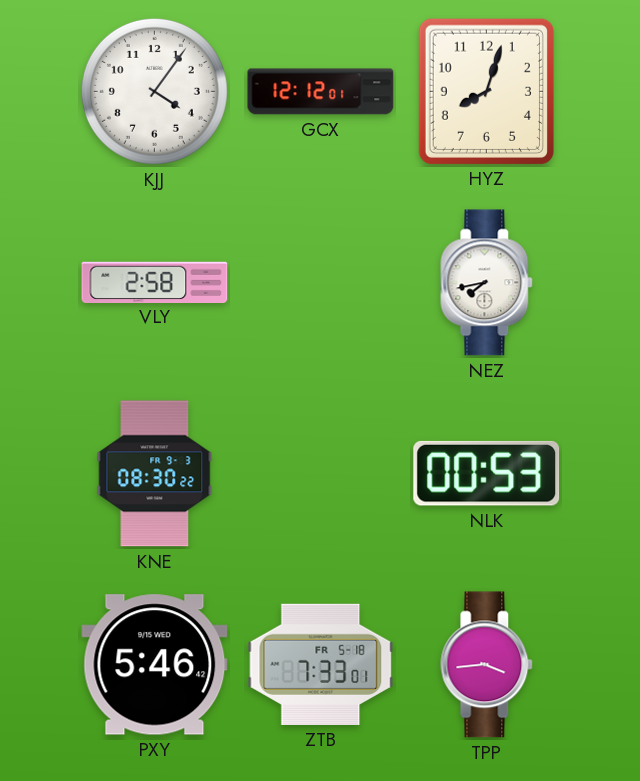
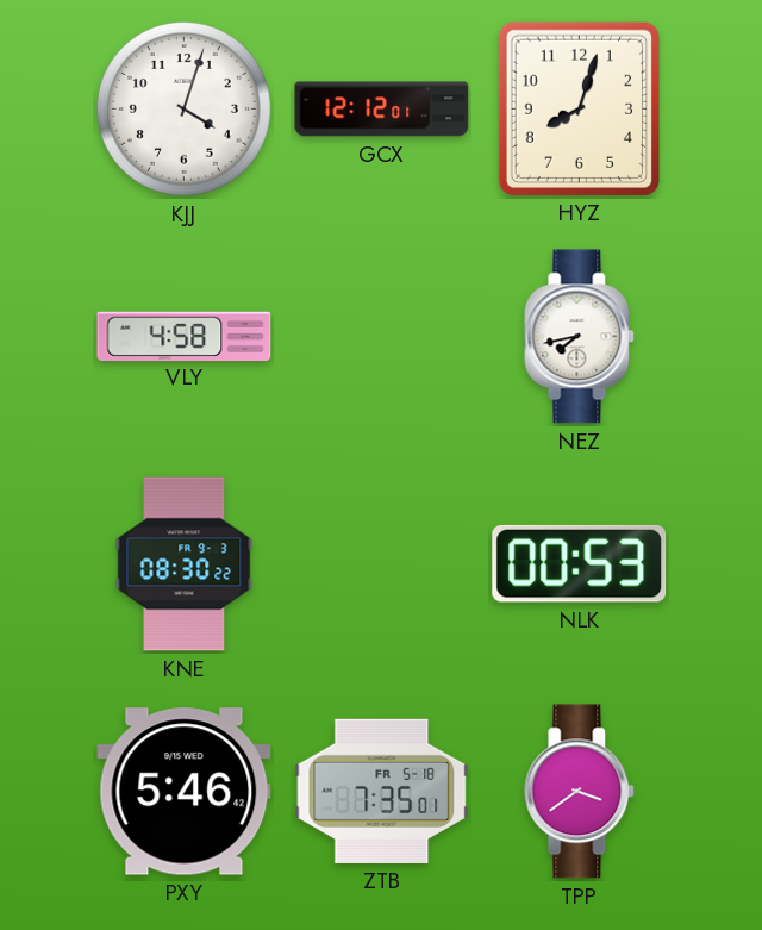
KJJ: 4:06 -> 4:03
VLY: 2:58 -> 4:58
ZTB: 7:33 -> 7:35
TPP: 3:44 -> 3:39
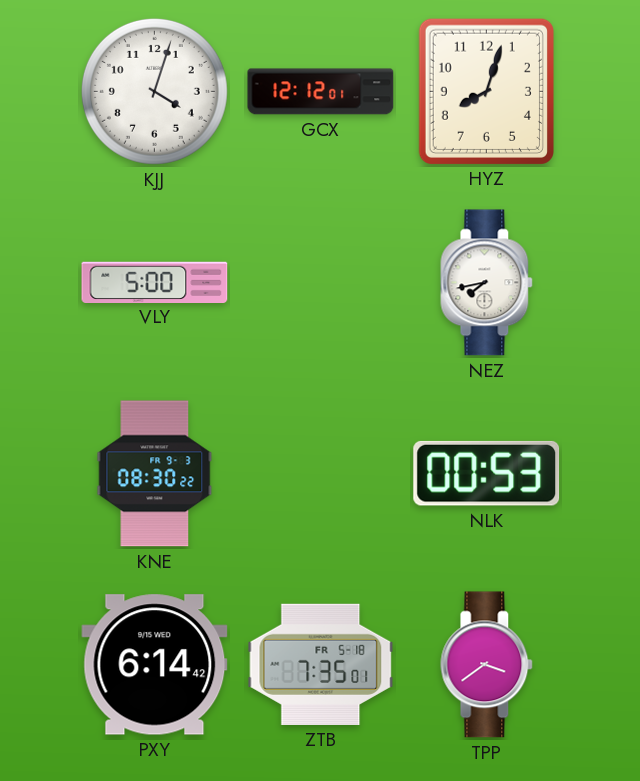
VLY: 4:58 -> 5:00
PXY: 5:46 -> 6:14
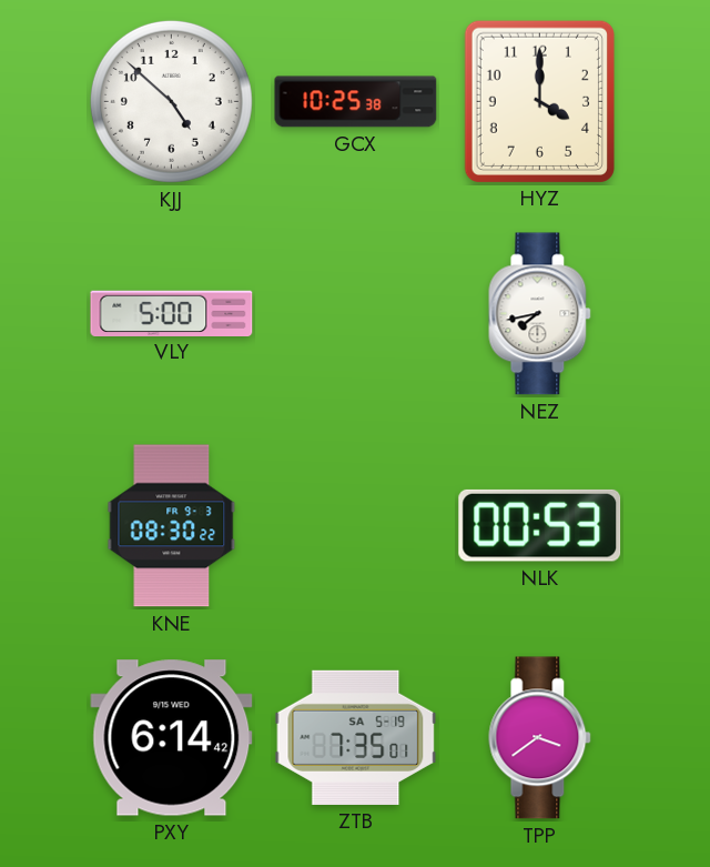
KJJ: 4:03 -> 4:52
GCX: 12:12 -> 10:25
HYZ: 8:03 -> 4:00
ZTB date: FR 5-18 -> SA 5-19
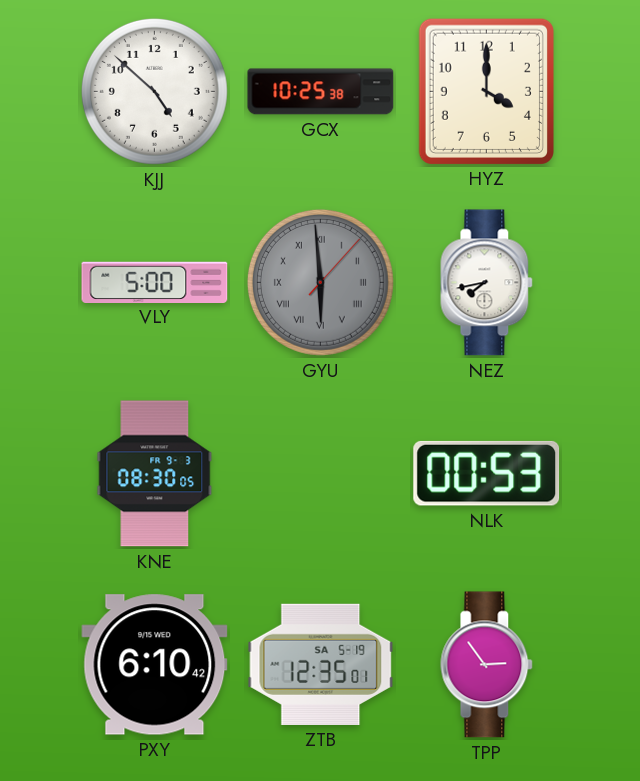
GYU: none -> 5:59
KNE: 08:30:22 -> 08:30:05
PXY: 6:14 -> 6:10
ZTB: 7:35 -> 12:35
TPP: 3:39 -> 2:54
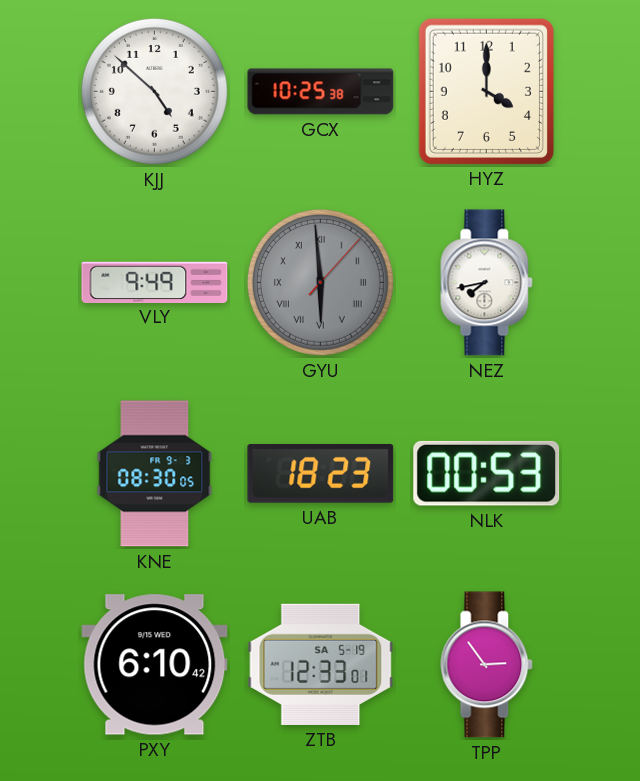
VLY: 5:00 -> 9:49
UAB: none -> 18:23
ZTB: 12:35 -> 12:33
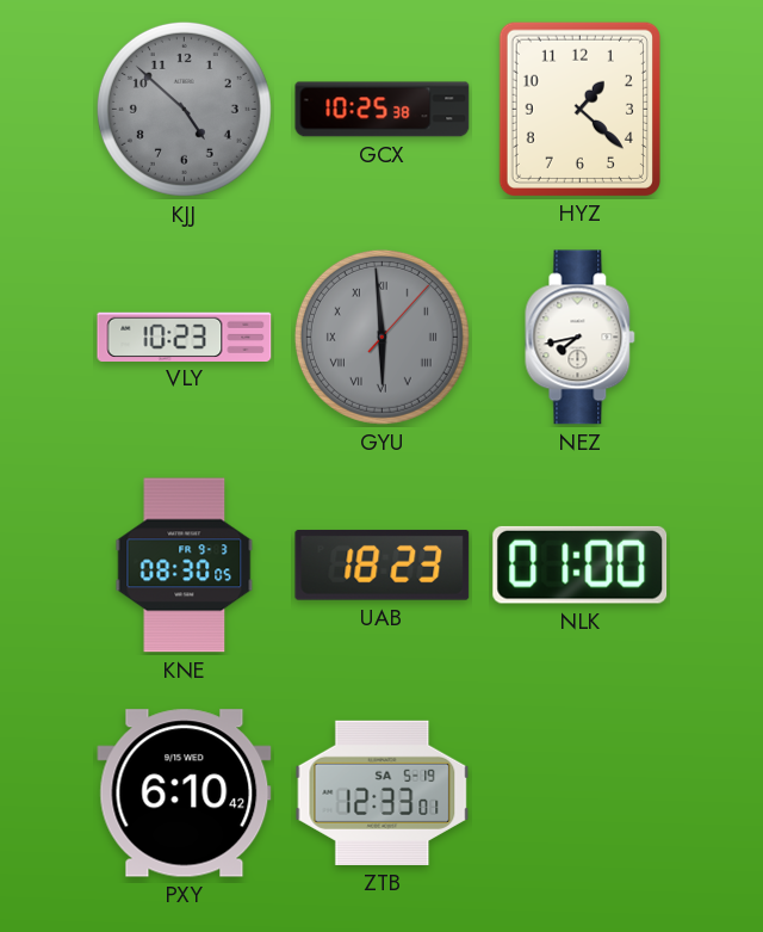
KJJ dial: white -> grey
HYZ: 4:00 -> 1:22
VLY: 9:49 -> 10:23
NLK: 00:53 -> 01:00
TPP: 2:54 -> none
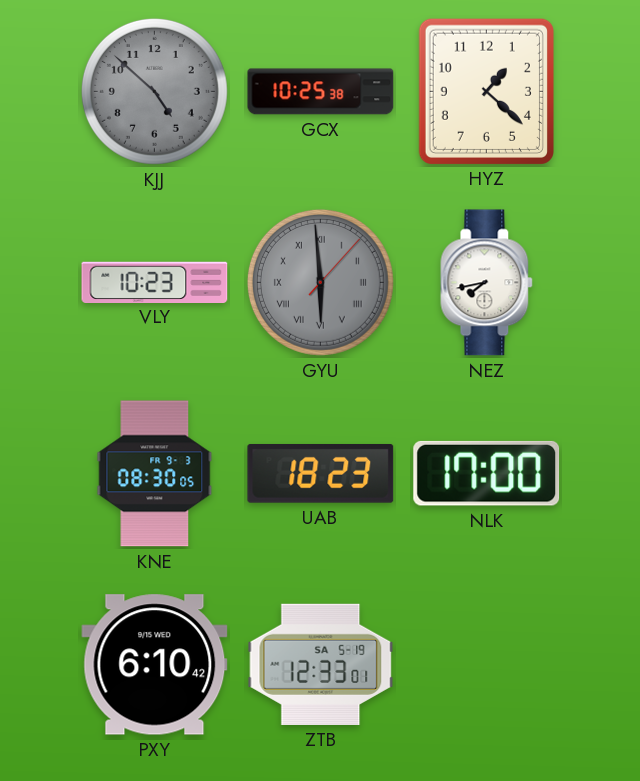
NLK: 01:00 -> 17:00
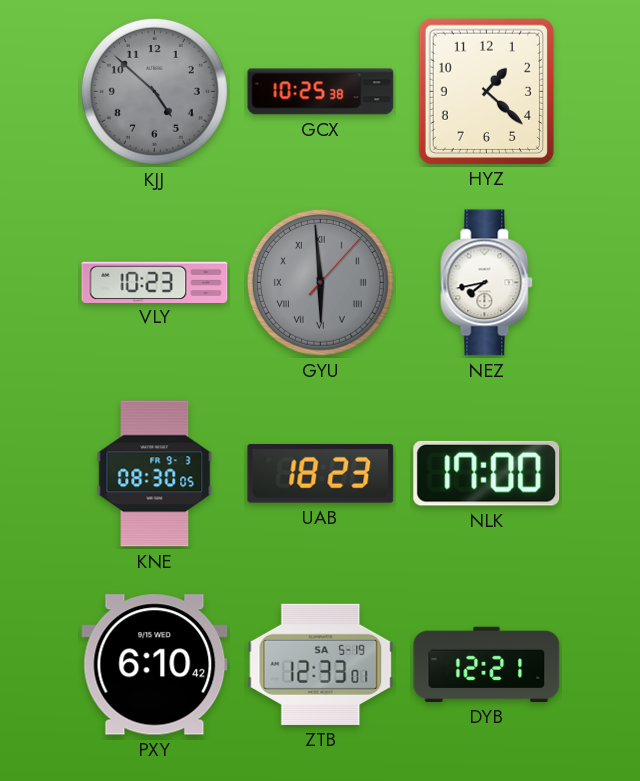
DYB: none -> 12:21
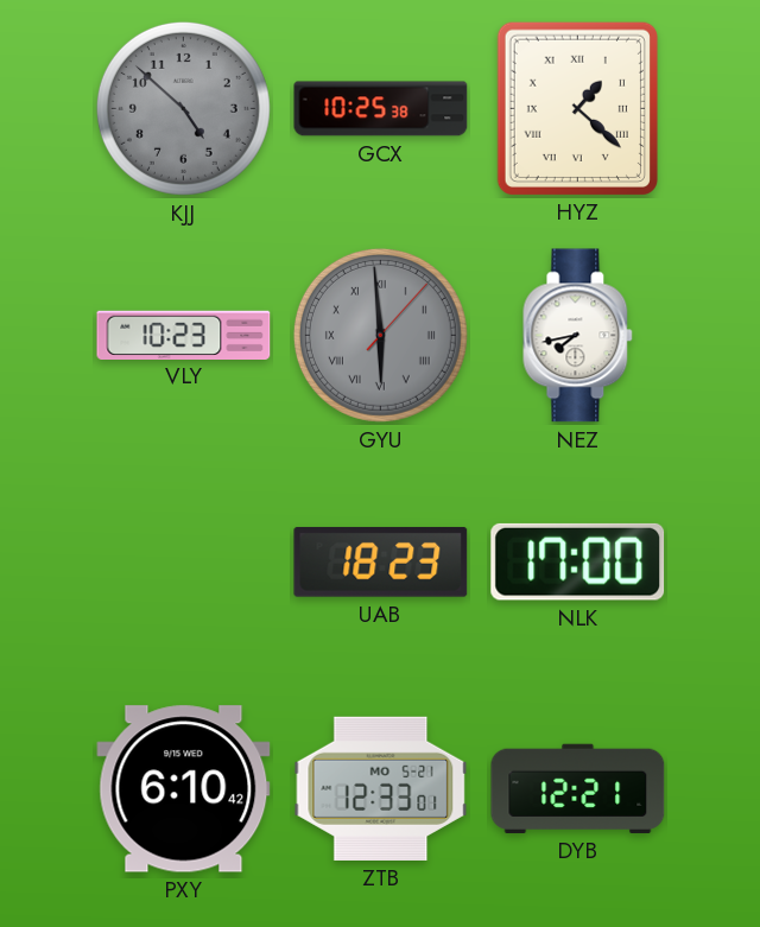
HYZ numerals: Arabic -> Roman
KNE: 08:30 -> none
ZTB date: SA 5-19 -> MO 5-21
